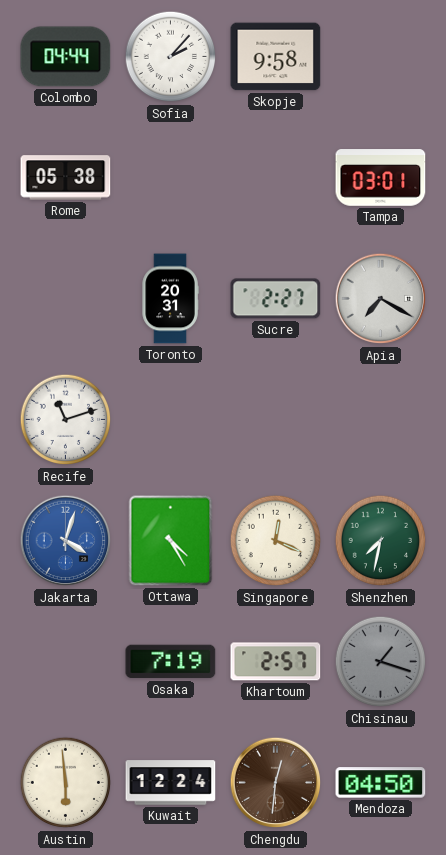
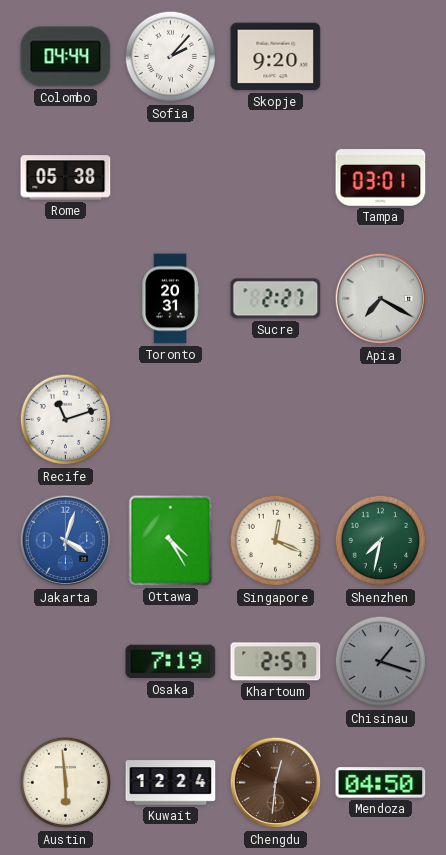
Skopje: 9:58 -> 9:20
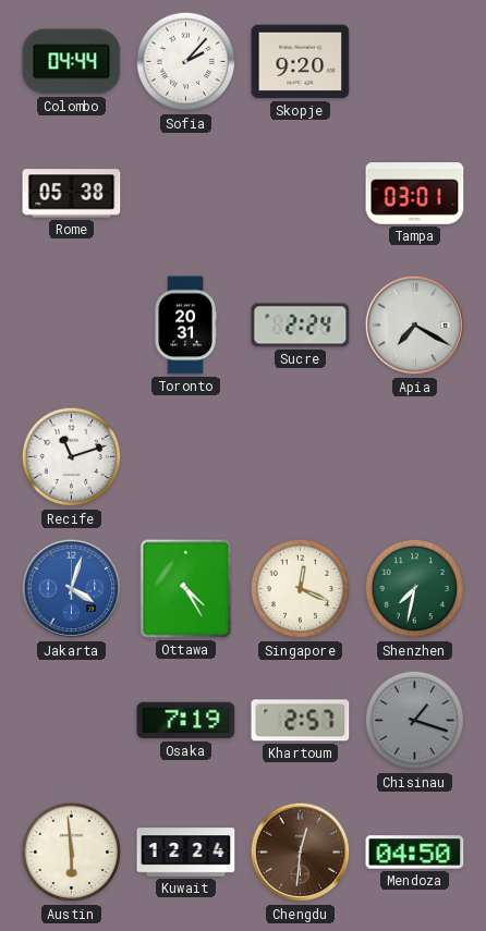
Sucre: 2:27 -> 2:24
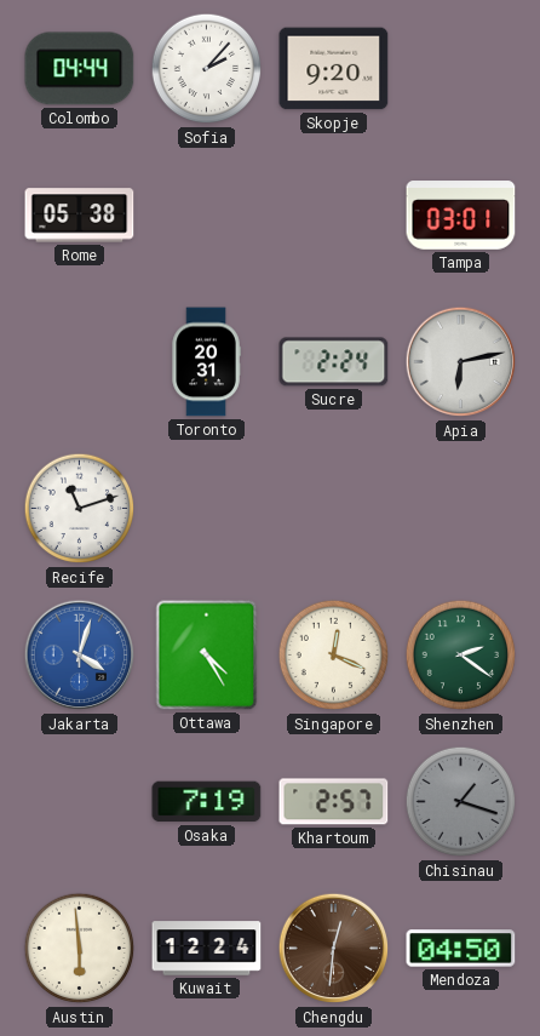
Apia: 7:20 -> 6:13
Shenzhen: 7:32 -> 2:21
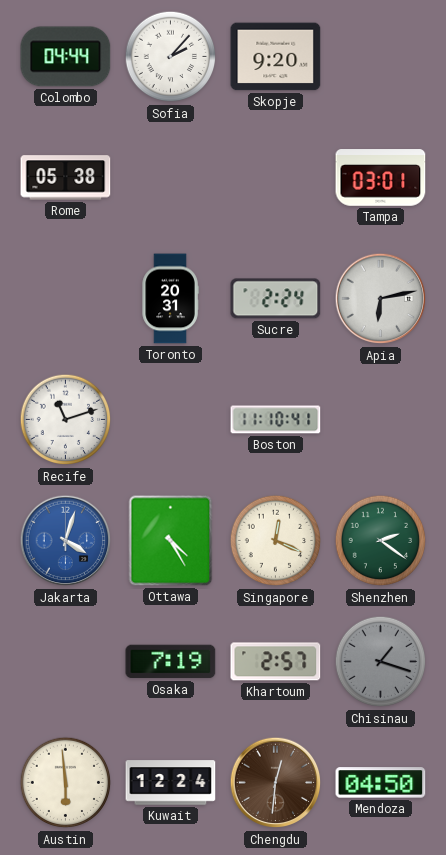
Boston: none -> 11:10
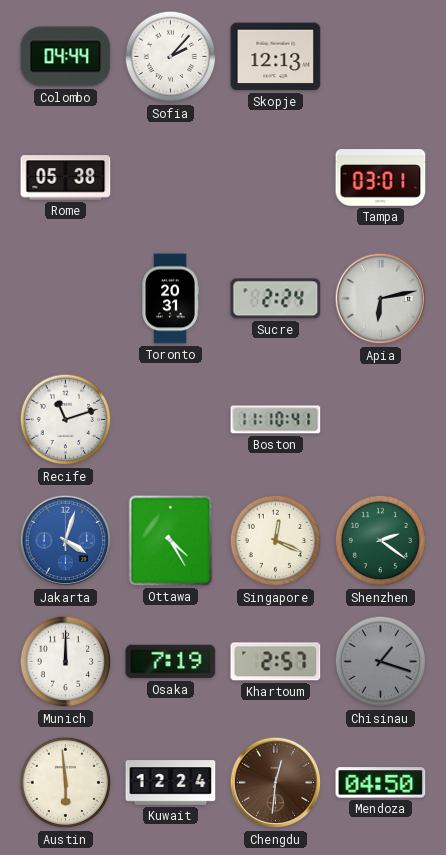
Skopje: 9:20 -> 12:13
Munich: none -> 12:00
